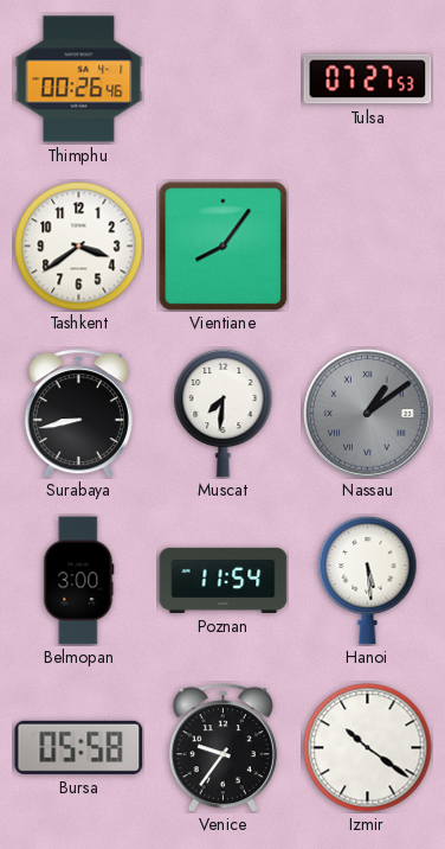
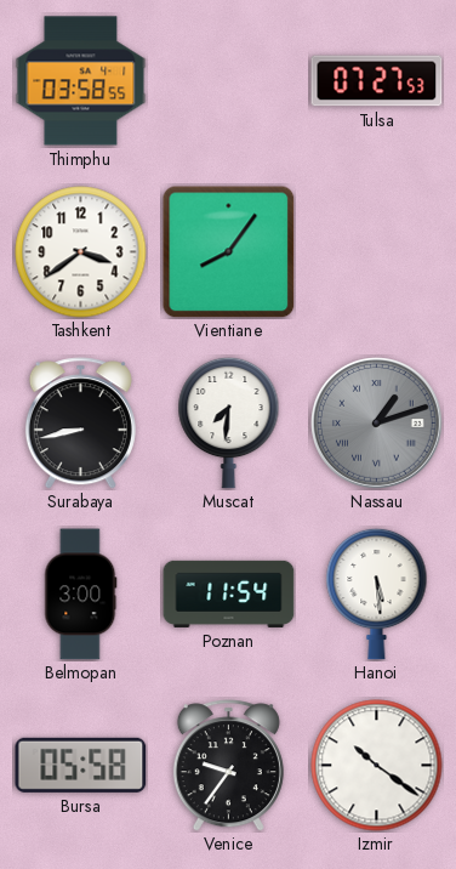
Thimphu: 00:26 -> 03:58
Nassau: 1:09 -> 1:12
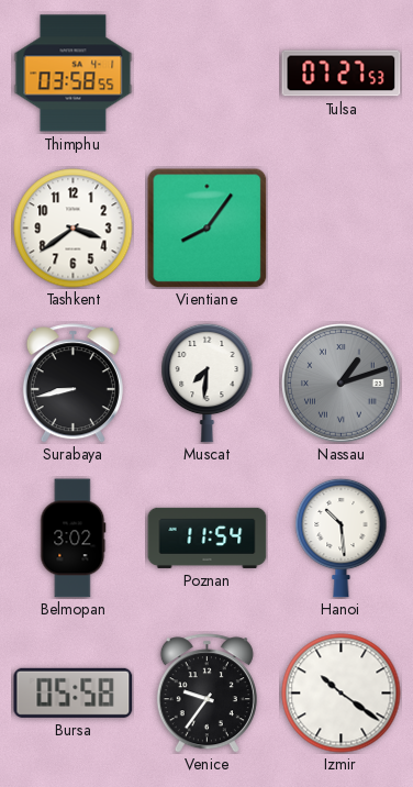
Belmopan: 3:00 -> 3:02
Hanoi: 5:29 -> 10:29
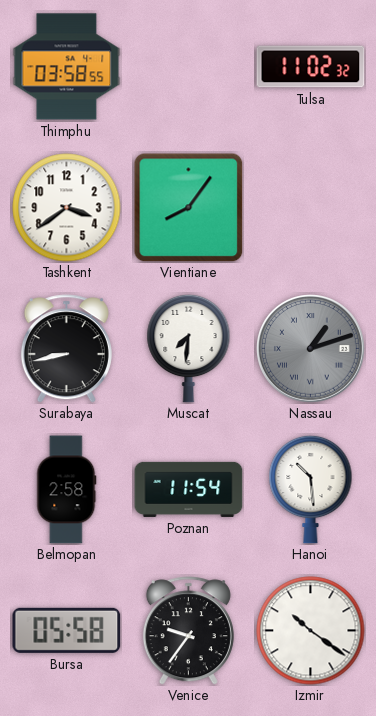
Tulsa: 07:27 -> 11:02
Belmopan: 3:02 -> 2:58
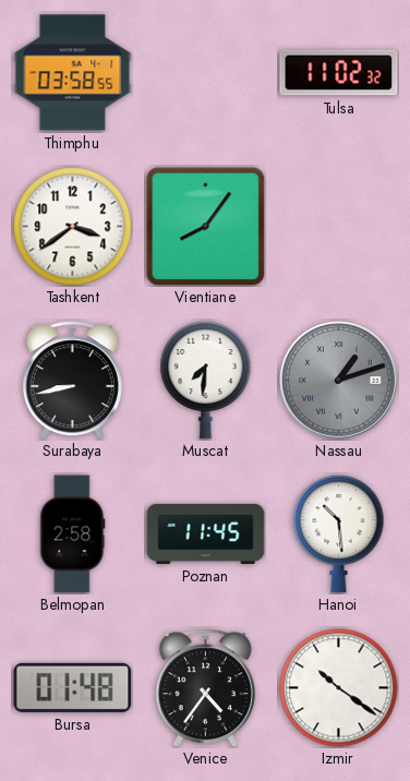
Poznan: 11:54 -> 11:45
Bursa: 05:58 -> 01:48
Venice: 9:36 -> 4:36
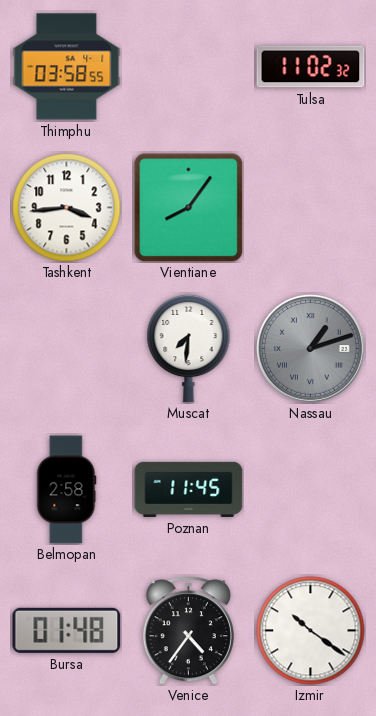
Tashkent: 3:39 -> 3:44
Surabaya: 8:43 -> none
Hanoi: 10:29 -> none
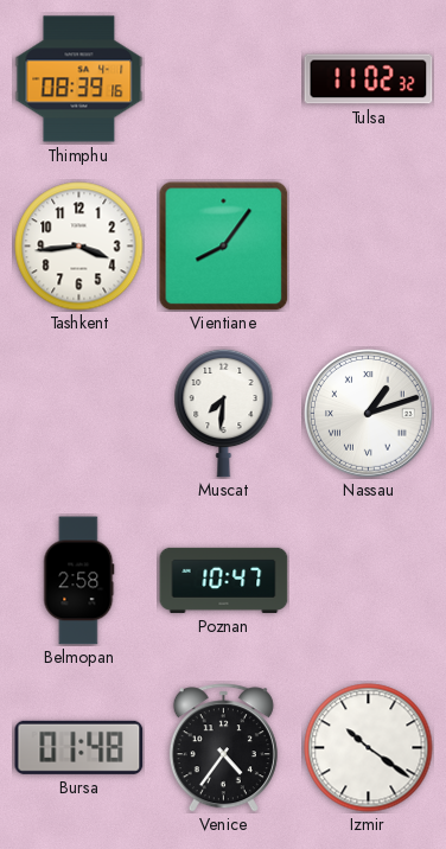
Thimphu: 03:58 -> 08:39
Nassau dial: grey -> white
Poznan: 11:45 -> 10:47
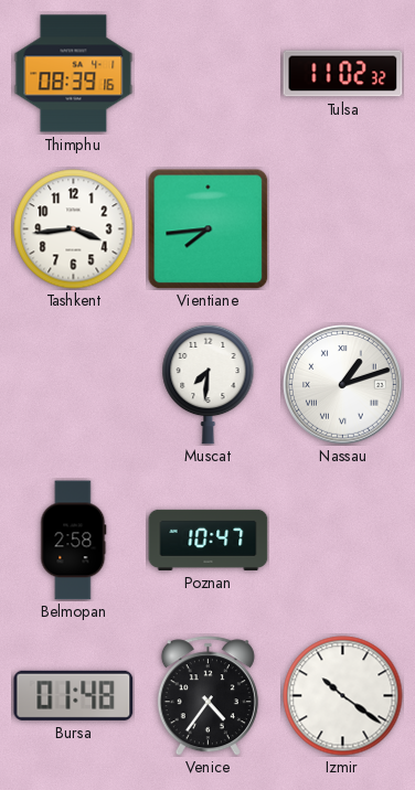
Vientiane: 8:06 -> 7:44
